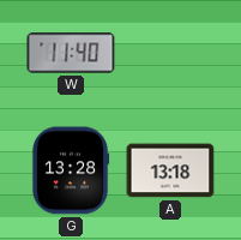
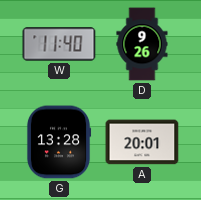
D: none -> 9:26
A: 13:18 -> 20:01
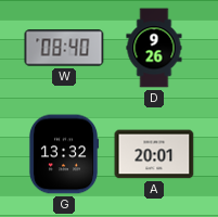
W: 11:40 -> 08:40
G: 13:28 -> 13:32
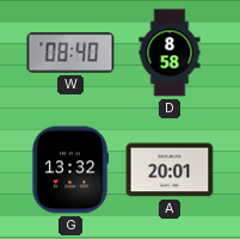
D: 9:26 -> 8:58
